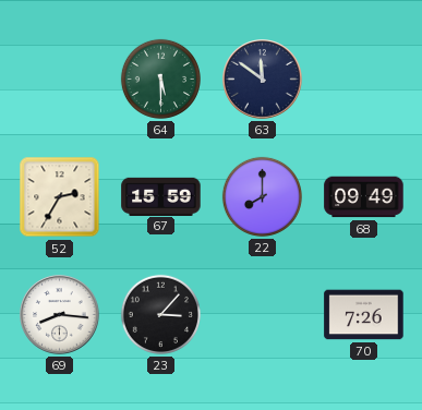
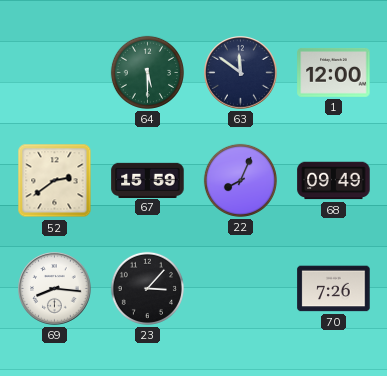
1: none -> 12:00
52: 2:35 -> 2:39
22: 8:00 -> 8:04
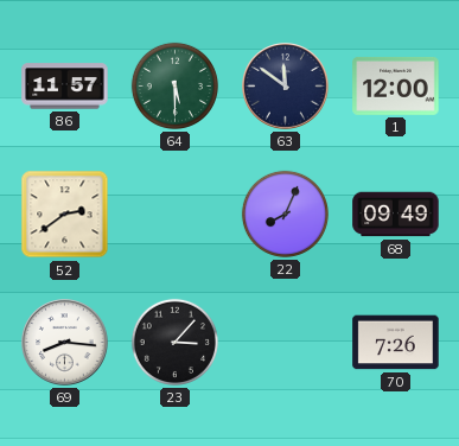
86: none -> 11:57
67: 15:59 -> none
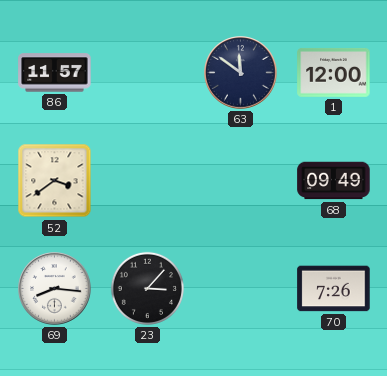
64: 5:30 -> none
52: 2:39 -> 3:39
22: 8:04 -> none
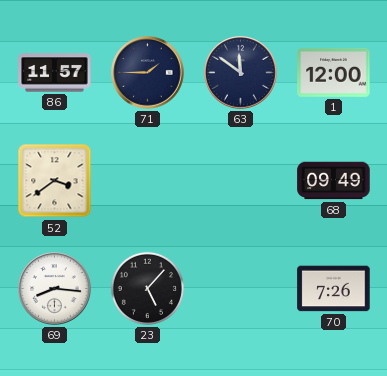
71: none -> 1:45
23: 3:07 -> 5:07
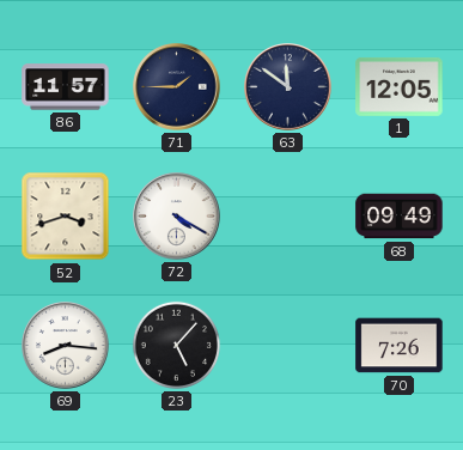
1: 12:00 -> 12:05
52: 3:39 -> 3:42
72: none -> 4:20
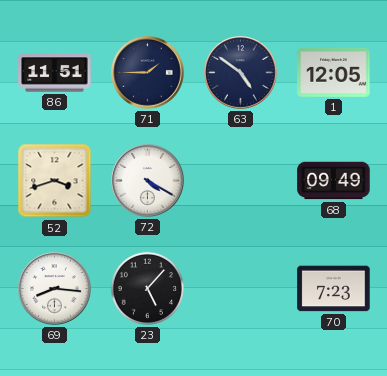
86: 11:57 -> 11:51
63: 11:51 -> 4:51
70: 7:26 -> 7:23
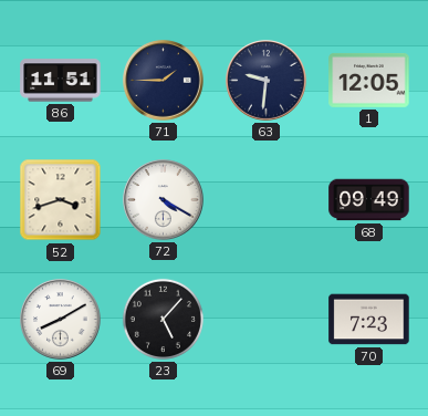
63: 4:51 -> 9:31
69: 8:16 -> 8:10
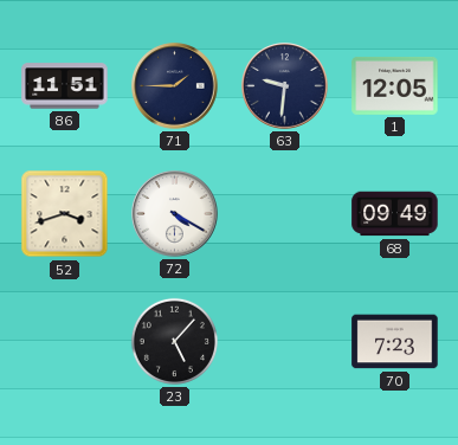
69: 8:10 -> none
